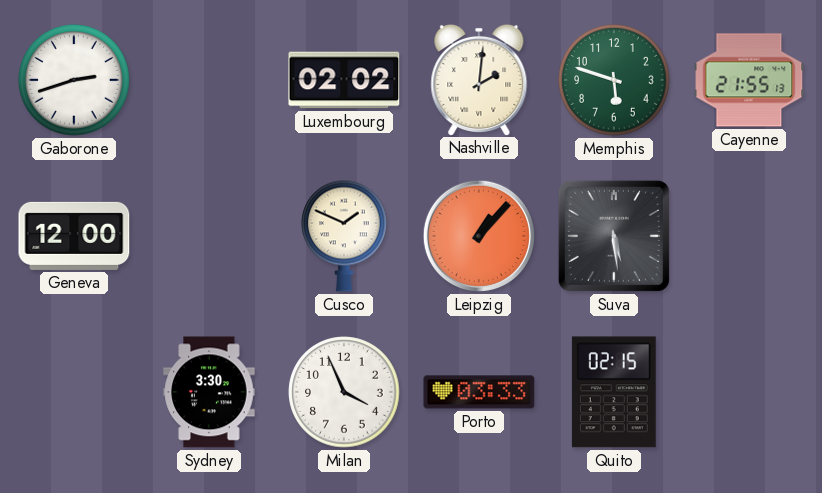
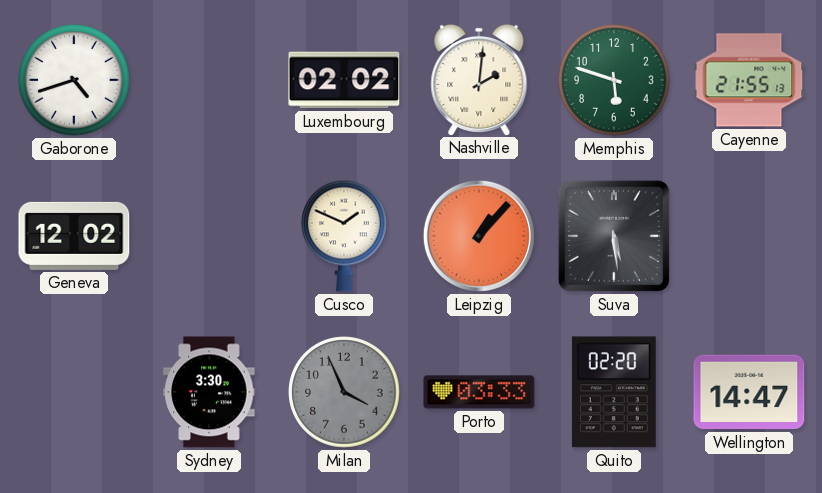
Gaborone: 2:42 -> 4:42
Geneva: 12:00 -> 12:02
Milan dial: white -> grey
Quito: 02:15 -> 02:20
Wellington: none -> 14:47
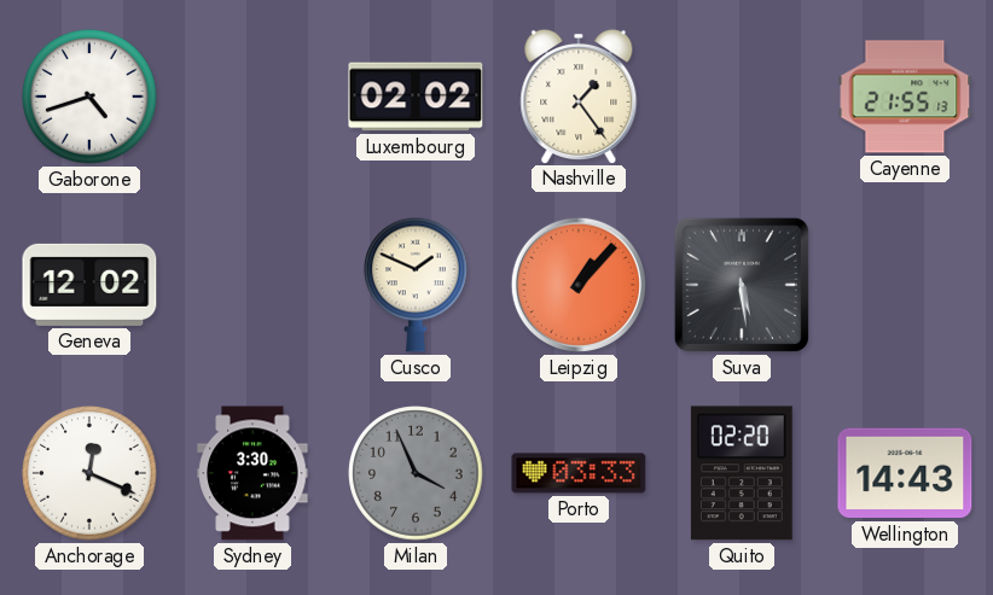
Nashville: 2:01 -> 1:24
Memphis: 5:48 -> none
Anchorage: none -> 12:19
Wellington: 14:47 -> 14:43
